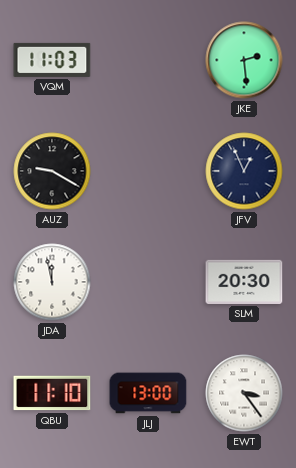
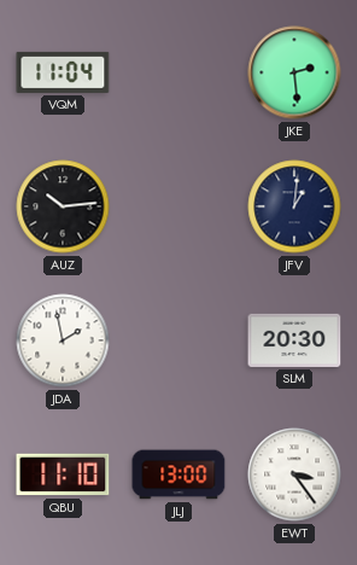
VQM: 11:03 -> 11:04
AUZ: 9:20 -> 10:14
JFV: 12:56 -> 1:01
JDA: 11:58 -> 1:58
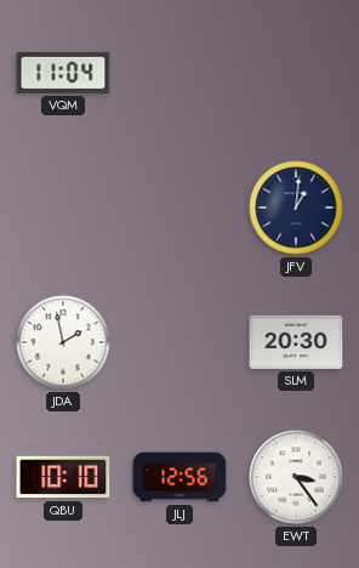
JKE: 2:29 -> none
AUZ: 10:14 -> none
QBU: 11:10 -> 10:10
JLJ: 13:00 -> 12:56
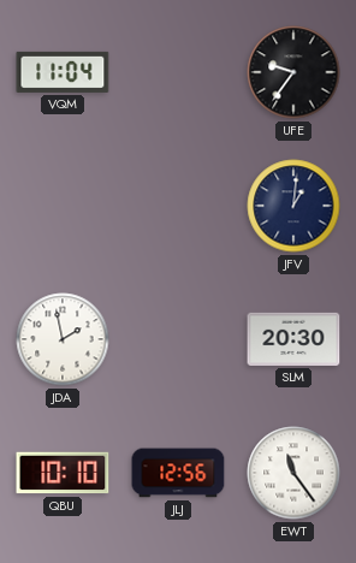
UFE: none -> 9:36
EWT: 3:24 -> 11:24
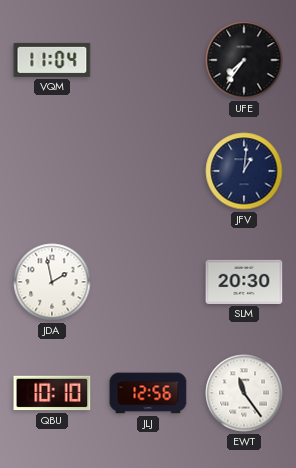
UFE: 9:36 -> 7:36
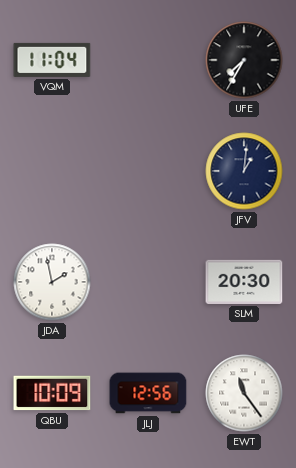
UFE: 7:36 -> 7:35
QBU: 10:10 -> 10:09
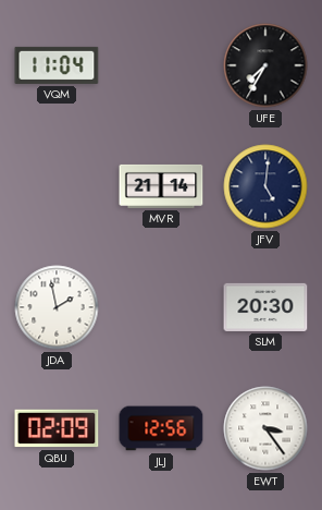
MVR: none -> 21:14
JFV: 1:01 -> 5:01
QBU: 10:09 -> 02:09
EWT: 11:24 -> 3:24
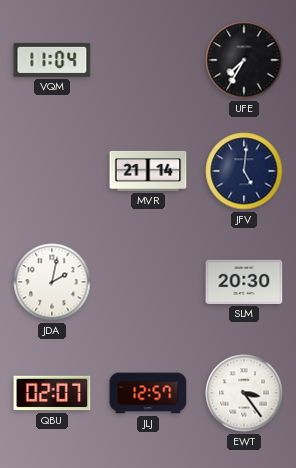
JDA: 1:58 -> 2:02
QBU: 02:09 -> 02:07
JLJ: 12:56 -> 12:57
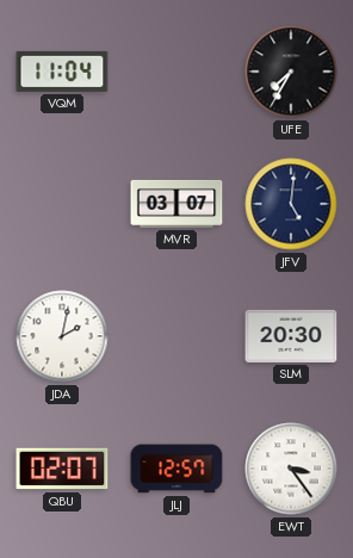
MVR: 21:14 -> 03:07
